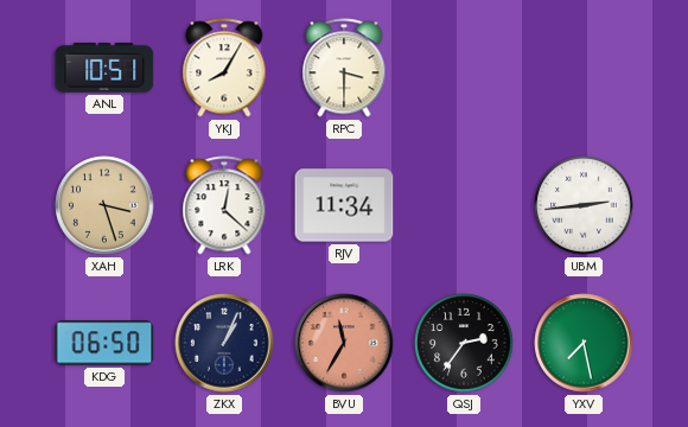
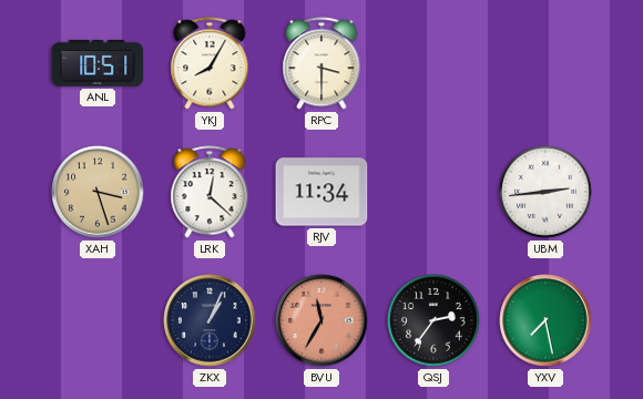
KDG: 06:50 -> none
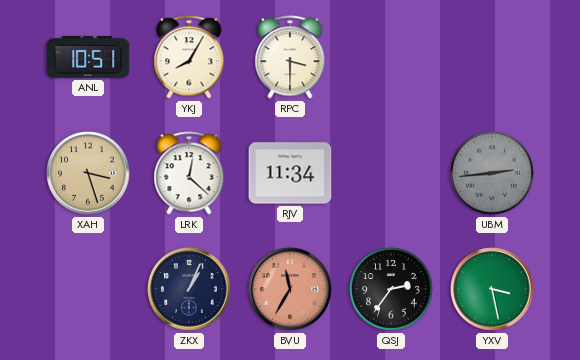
UBM dial: white -> grey
YXV: 7:28 -> 3:28
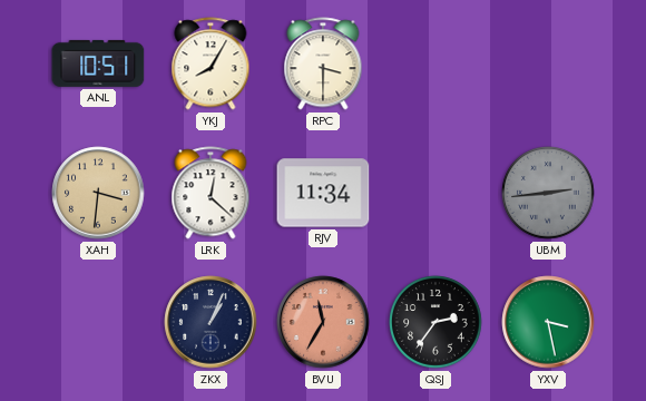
XAH: 3:27 -> 3:31
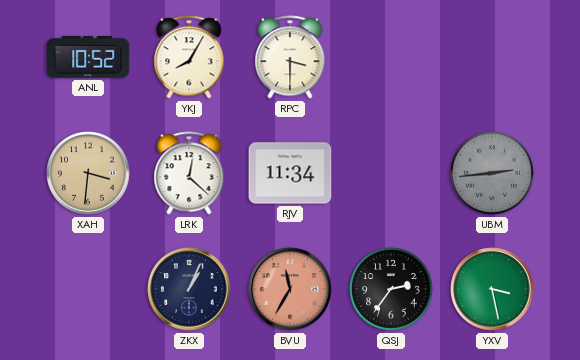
ANL: 10:51 -> 10:52
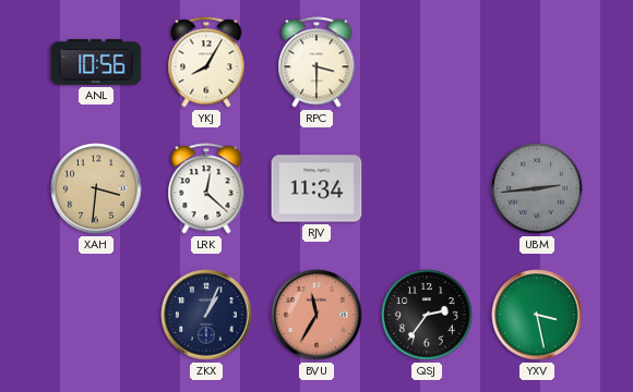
ANL: 10:52 -> 10:56
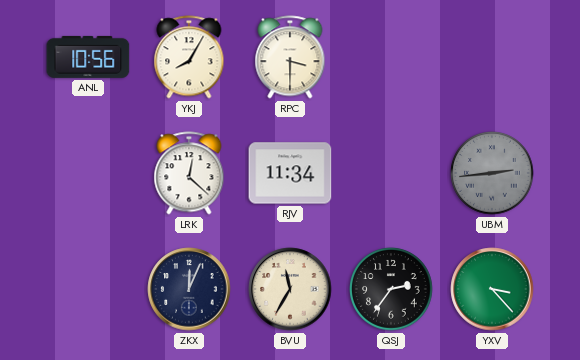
XAH: 3:31 -> none
ZKX: 1:04 -> 12:04
BVU dial: salmon -> cream
YXV: 3:28 -> 3:23
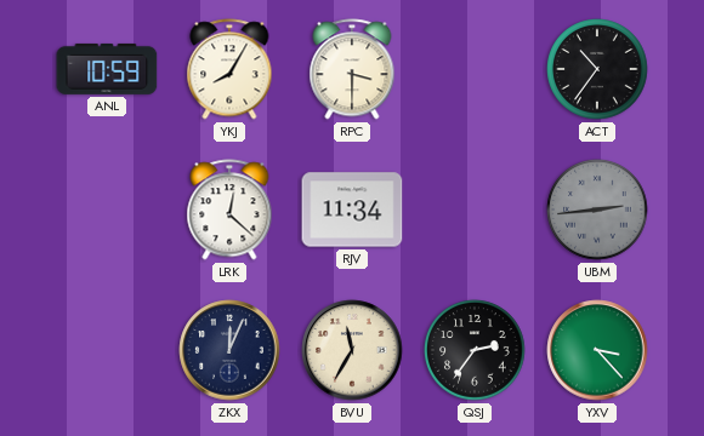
ANL: 10:56 -> 10:59
ACT: none -> 10:36
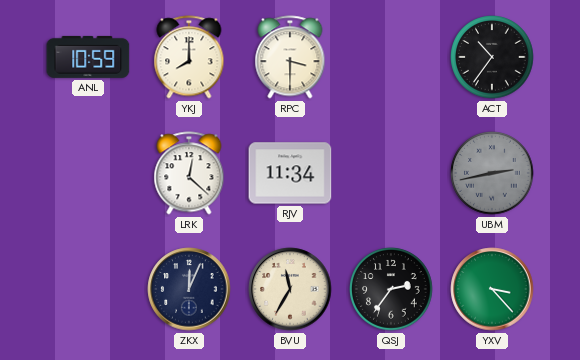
YKJ: 8:05 -> 8:00
UBM: 2:44 -> 2:43
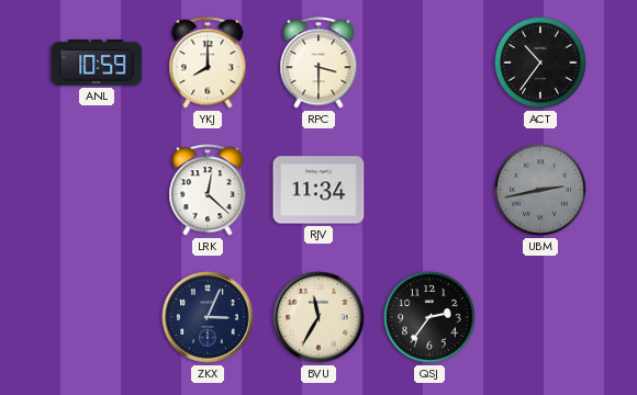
ZKX: 12:04 -> 3:04
YXV: 3:23 -> none
